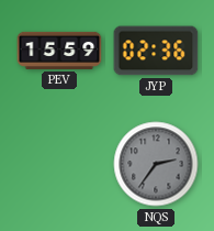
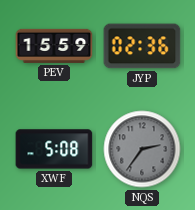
XWF: none -> 5:08
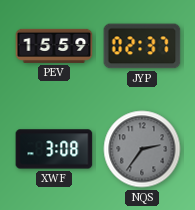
JYP: 02:36 -> 02:37
XWF: 5:08 -> 3:08
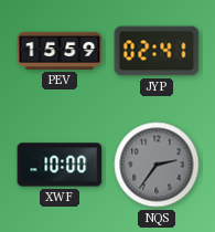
JYP: 02:37 -> 02:41
XWF: 3:08 -> 10:00
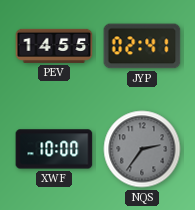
PEV: 15:59 -> 14:55
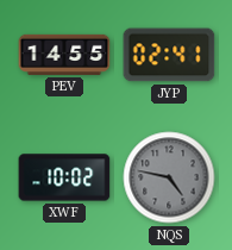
XWF: 10:00 -> 10:02
NQS: 2:36 -> 4:47
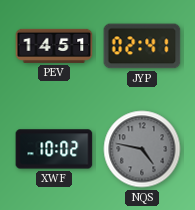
PEV: 14:55 -> 14:51
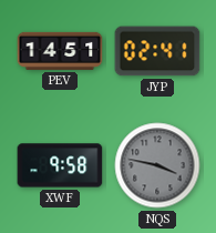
XWF: 10:02 -> 9:58
NQS: 4:47 -> 3:47
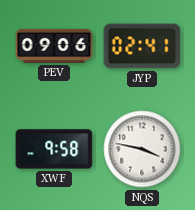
PEV: 14:51 -> 09:06
NQS dial: grey -> white
